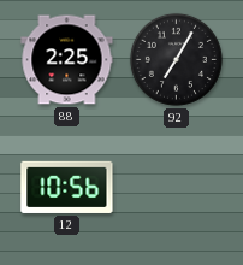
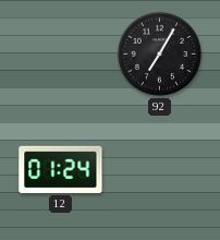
88: 2:25 -> none
12: 10:56 -> 01:24
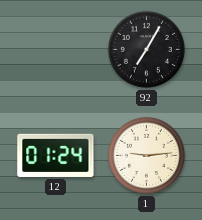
1: none -> 9:14
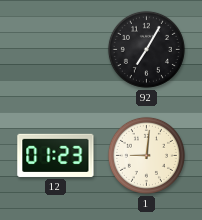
12: 01:24 -> 01:23
1: 9:14 -> 9:01
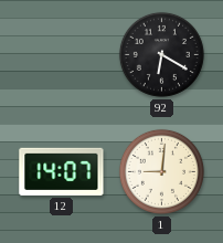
92: 7:05 -> 6:20
12: 01:23 -> 14:07
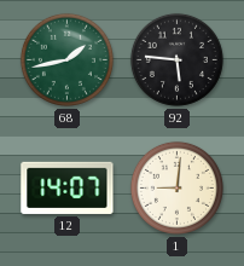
68: none -> 1:43
92: 6:20 -> 5:46
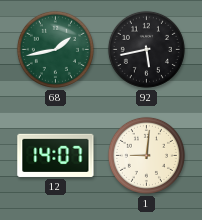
92: 5:46 -> 5:43
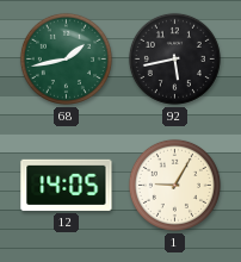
12: 14:07 -> 14:05
1: 9:01 -> 9:05
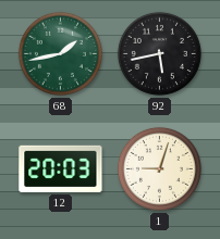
12: 14:05 -> 20:03
1: 9:05 -> 9:03
